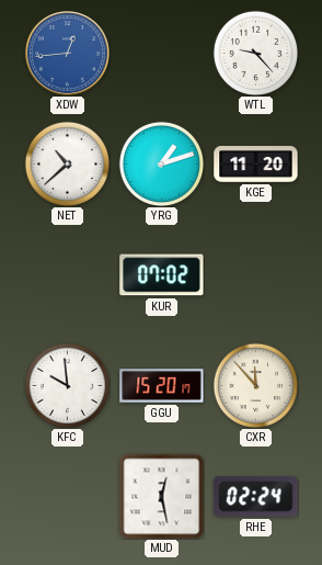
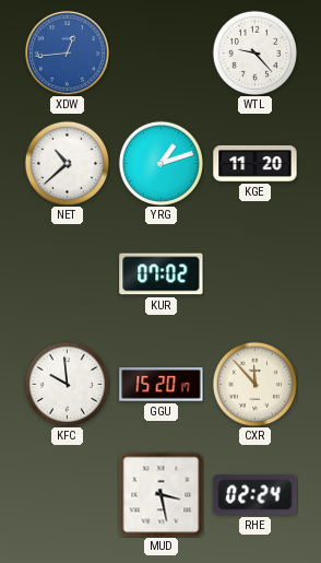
MUD: 12:28 -> 3:28
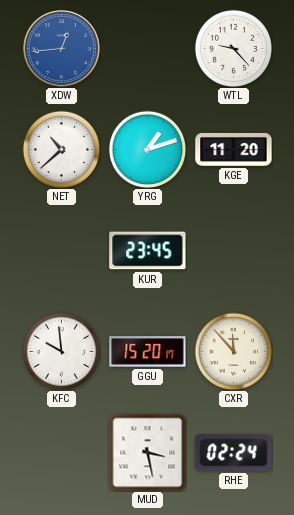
KUR: 07:02 -> 23:45
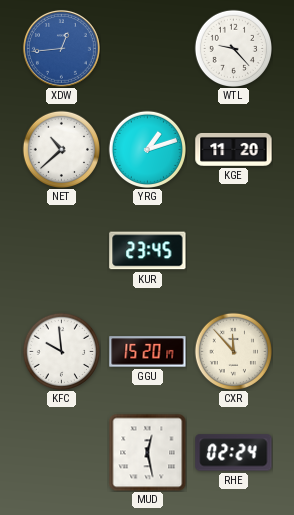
MUD: 3:28 -> 12:28
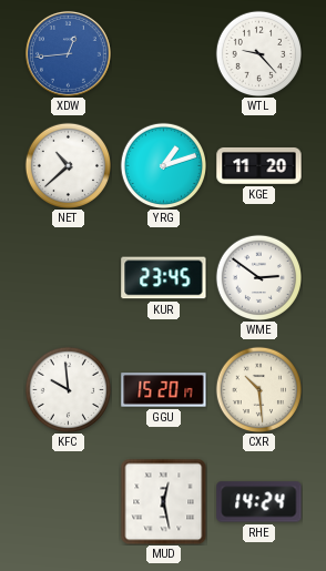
WME: none -> 2:51
CXR: 11:53 -> 10:29
RHE: 02:24 -> 14:24
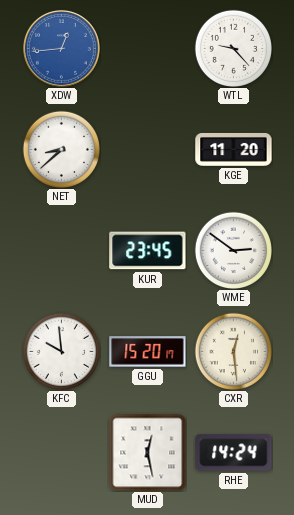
NET: 10:38 -> 8:38
YRG: 1:12 -> none
CXR: 10:29 -> 12:29
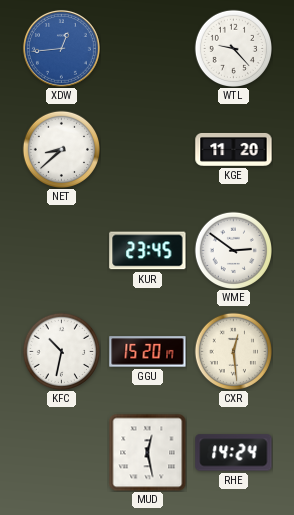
KFC: 9:59 -> 10:32
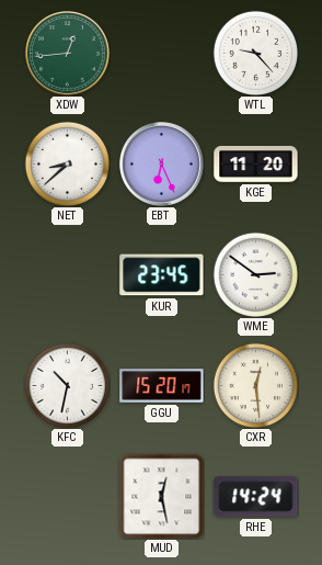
XDW dial: blue -> green
EBT: none -> 6:26
